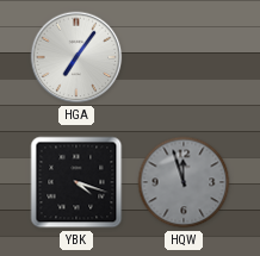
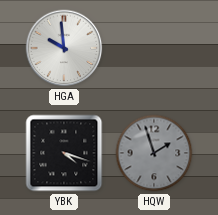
HGA: 7:06 -> 9:59
HQW: 11:57 -> 1:57
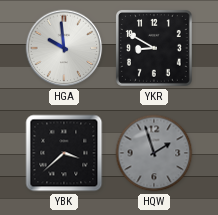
YKR: none -> 8:50
YBK: 4:18 -> 3:38
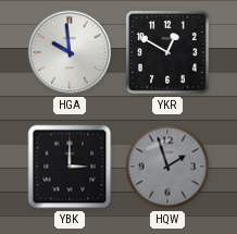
YKR: 8:50 -> 12:50
YBK: 3:38 -> 3:00
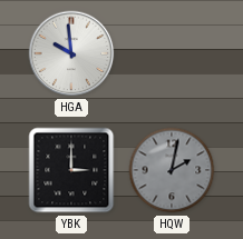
YKR: 12:50 -> none
HQW: 1:57 -> 2:02
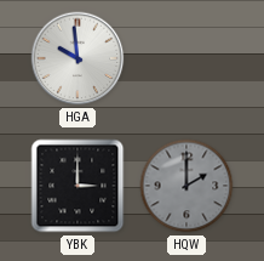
HQW: 2:02 -> 2:00
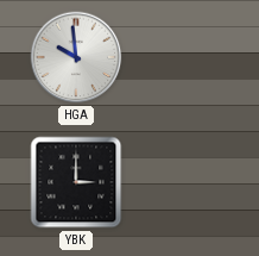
HQW: 2:00 -> none
